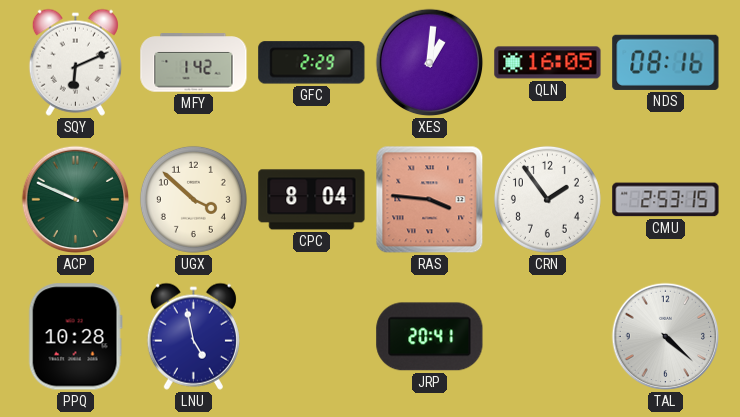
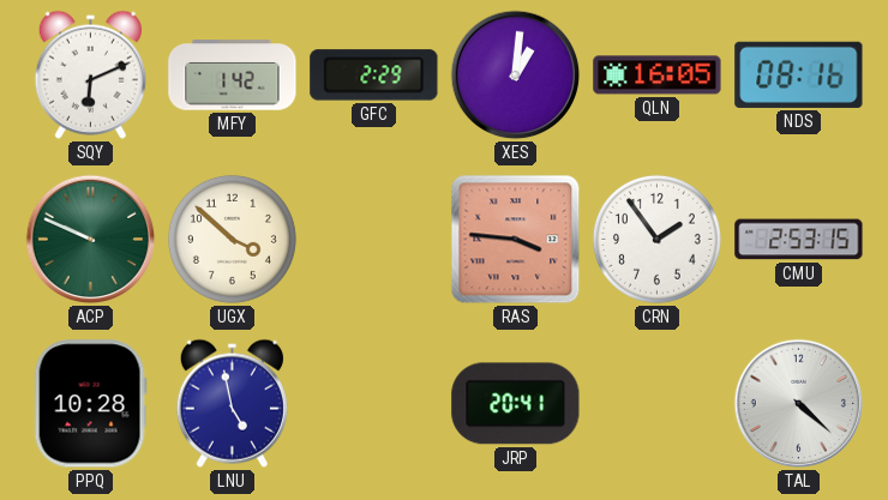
CPC: 8:04 -> none
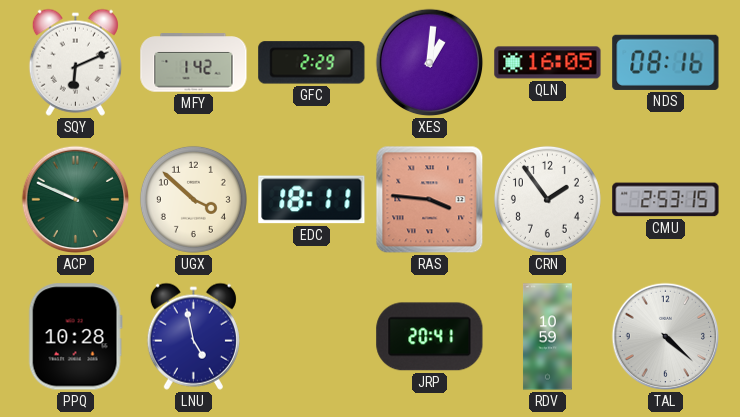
EDC: none -> 18:11
RDV: none -> 10:59
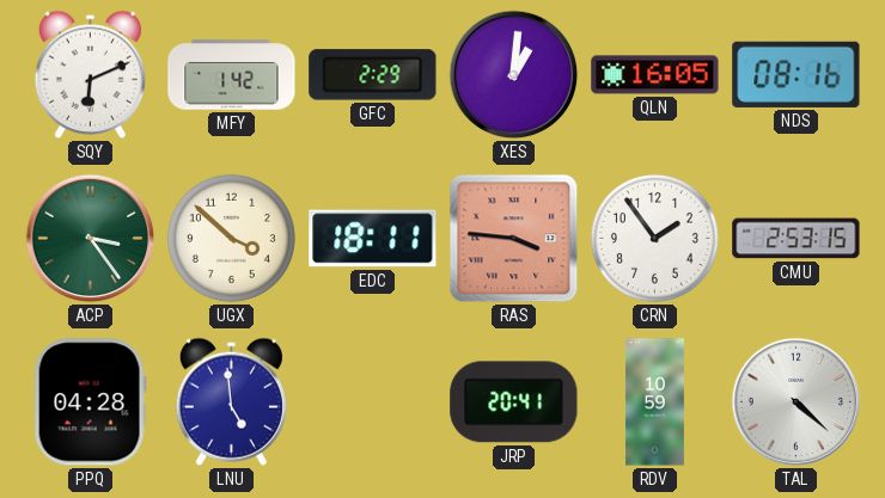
ACP: 9:49 -> 3:24
PPQ: 10:28 -> 04:28
LNU: 4:58 -> 4:59
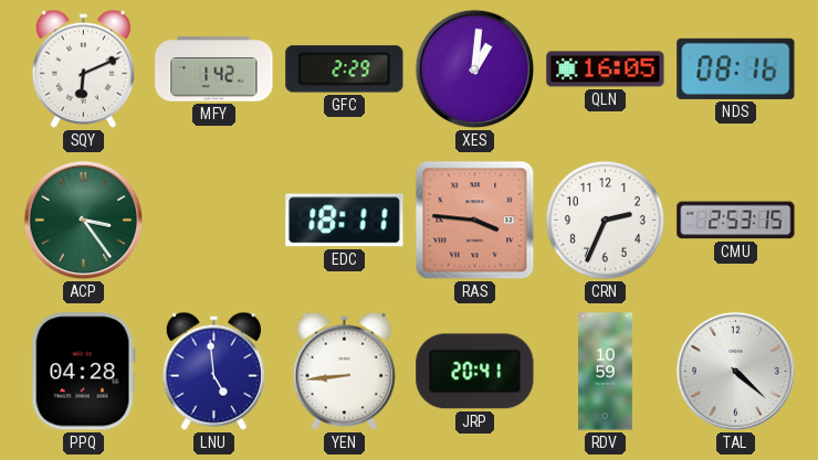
UGX: 3:52 -> none
CRN: 1:54 -> 2:34
YEN: none -> 8:44
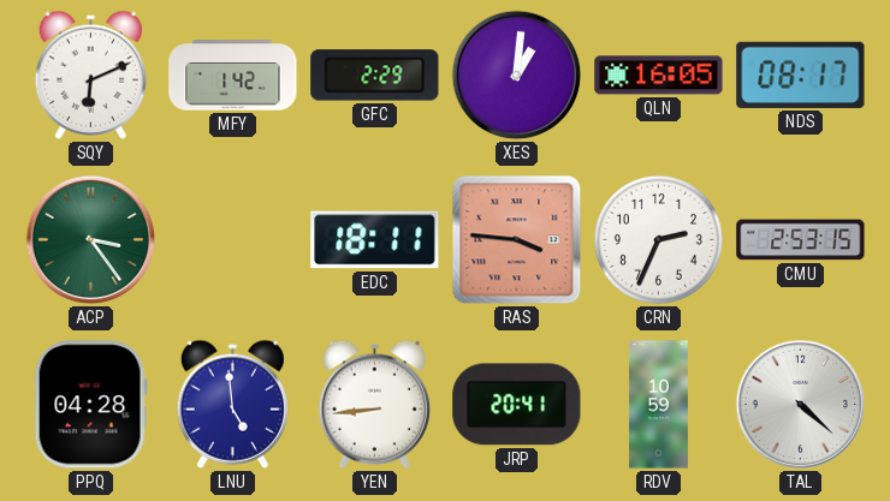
NDS: 08:16 -> 08:17
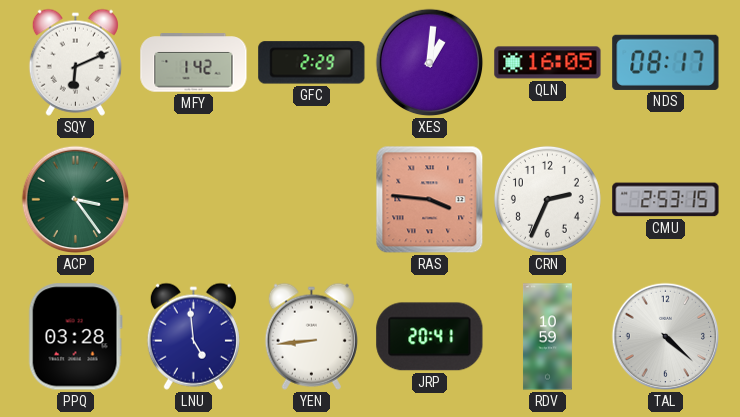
EDC: 18:11 -> none
PPQ: 04:28 -> 03:28
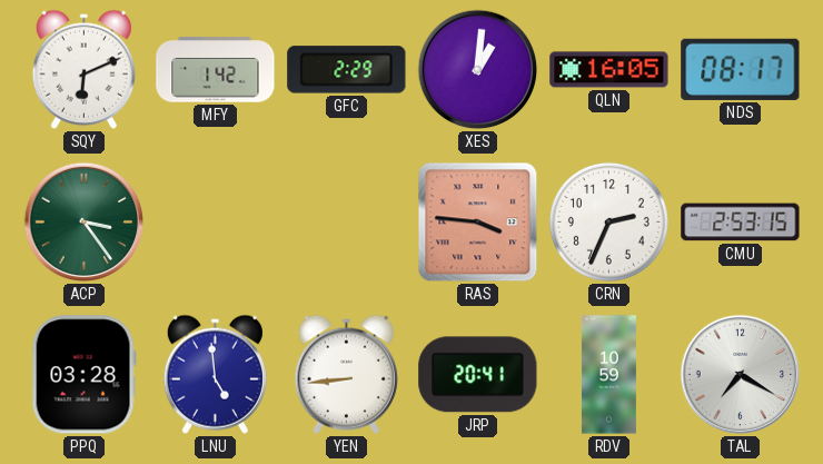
TAL: 4:22 -> 7:20
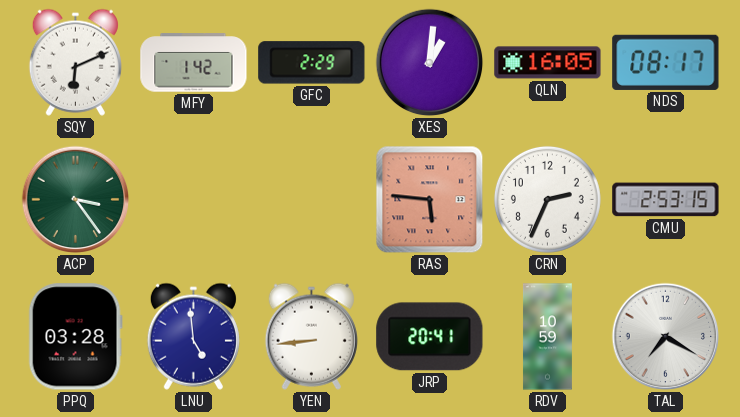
RAS: 3:46 -> 5:46
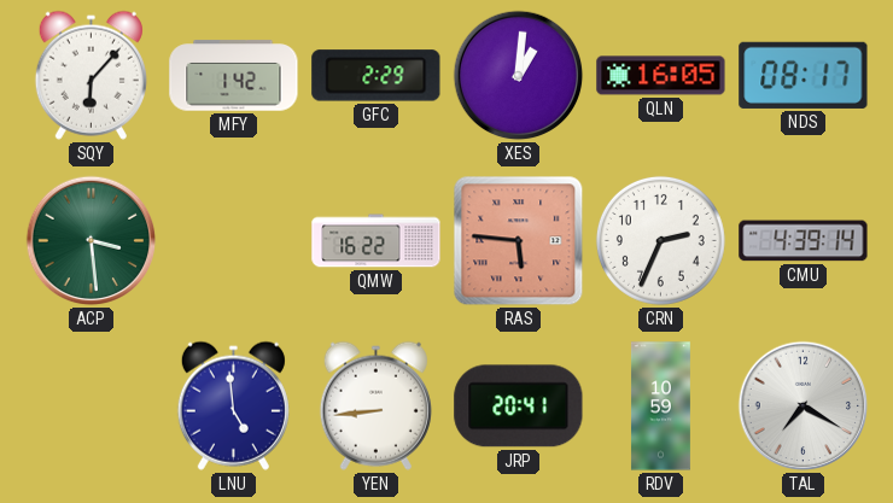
SQY: 6:11 -> 6:07
ACP: 3:24 -> 3:29
QMW: none -> 16:22
CMU: 2:53 -> 4:39
PPQ: 03:28 -> none
